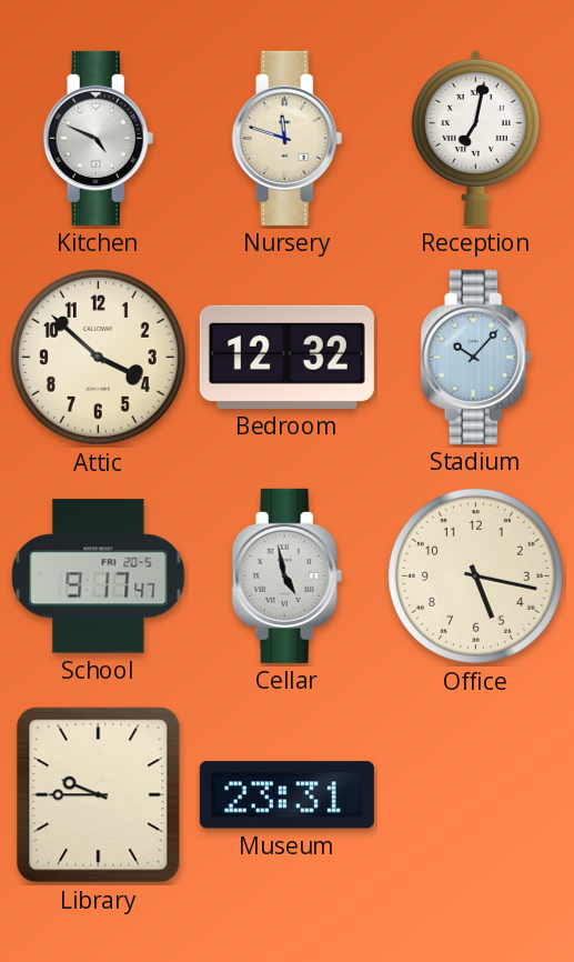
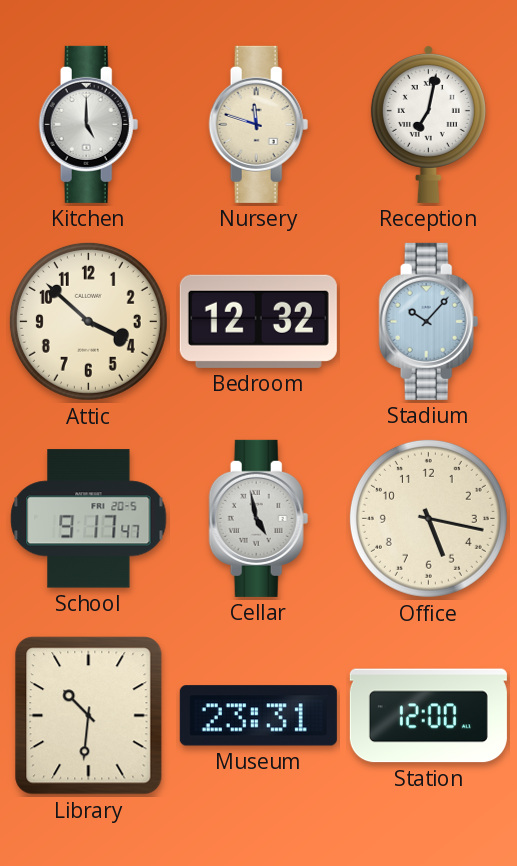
Kitchen: 4:49 -> 5:00
Library: 9:45 -> 10:31
Station: none -> 12:00
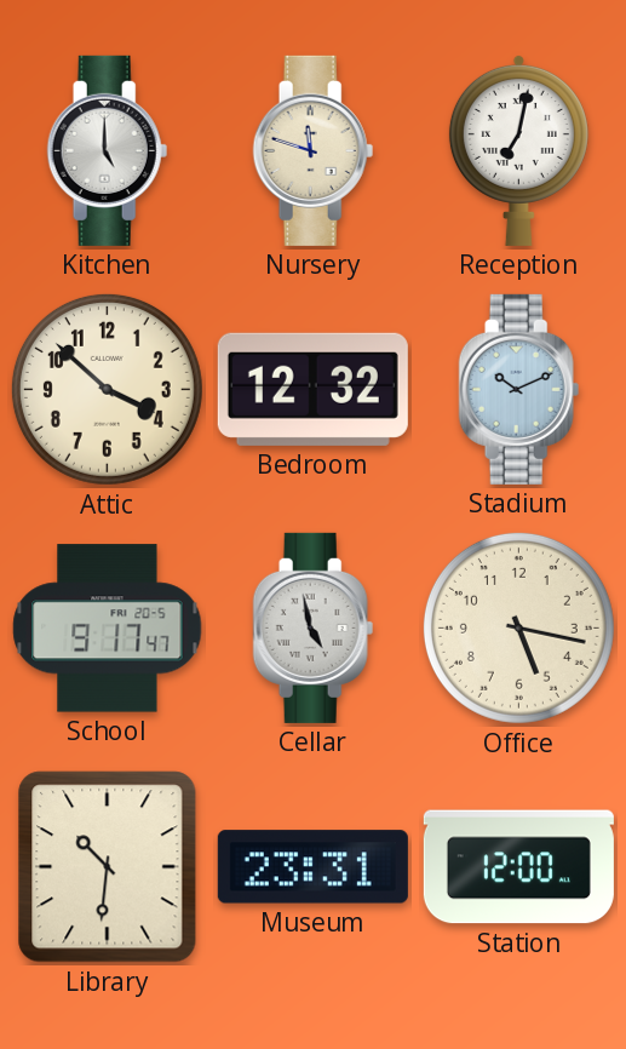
Stadium: 10:07 -> 10:11
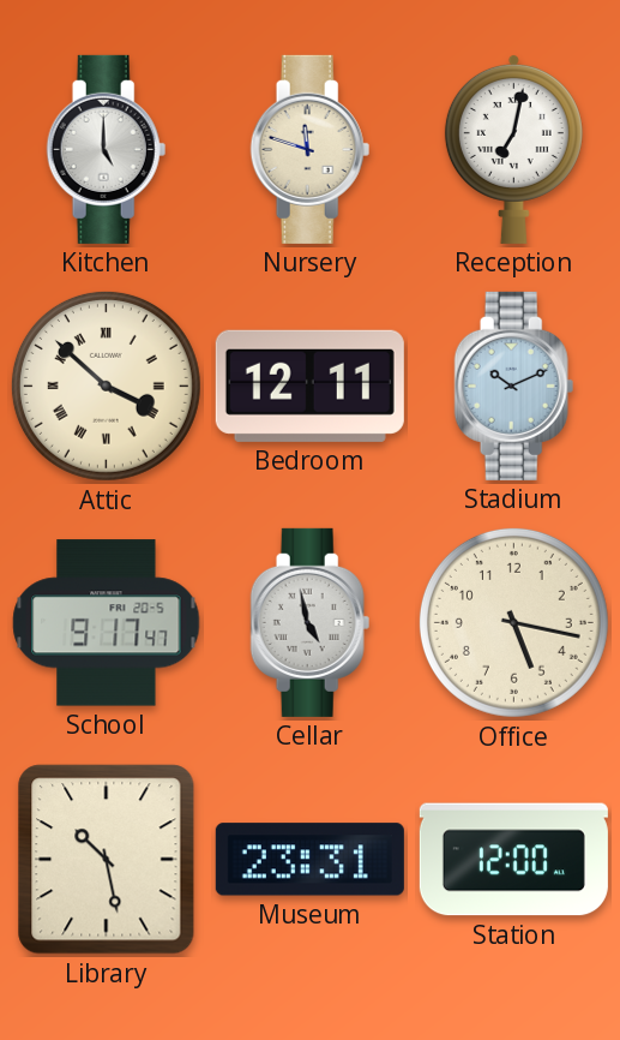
Attic numerals: Arabic -> Roman
Bedroom: 12:32 -> 12:11
Library: 10:31 -> 10:28
